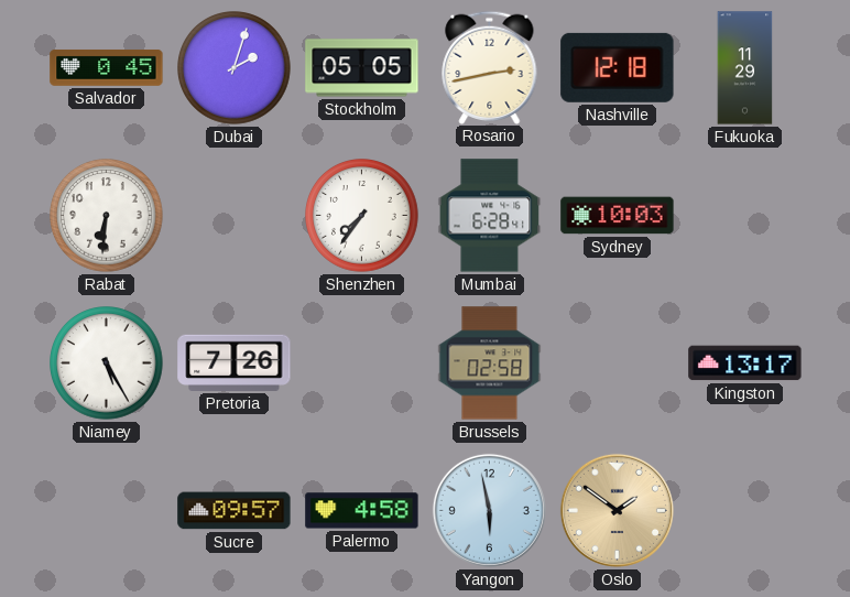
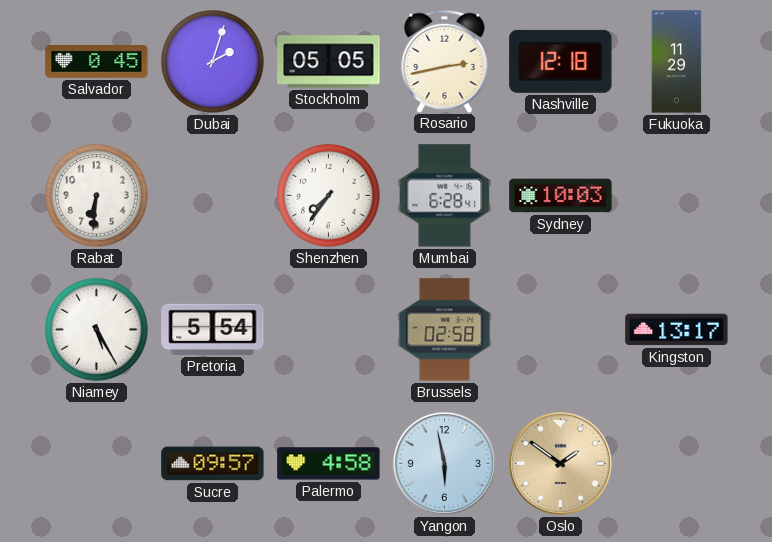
Pretoria: 7:26 -> 5:54
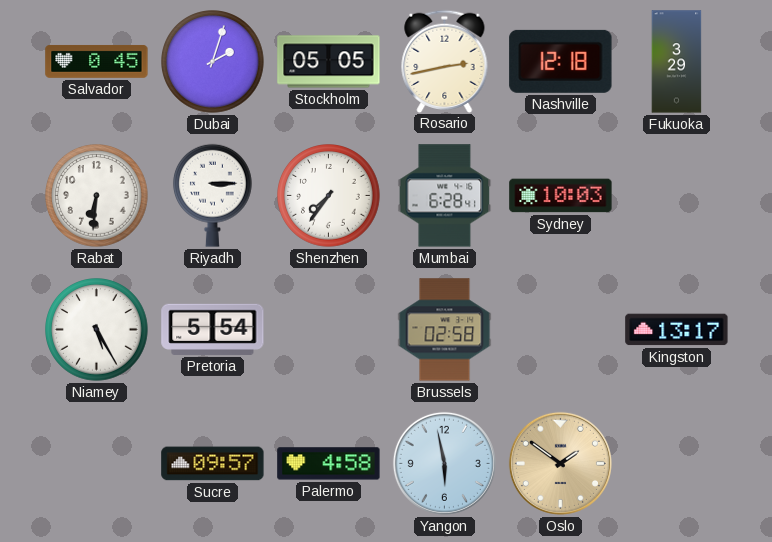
Fukuoka: 11:29 -> 3:29
Riyadh: none -> 3:15
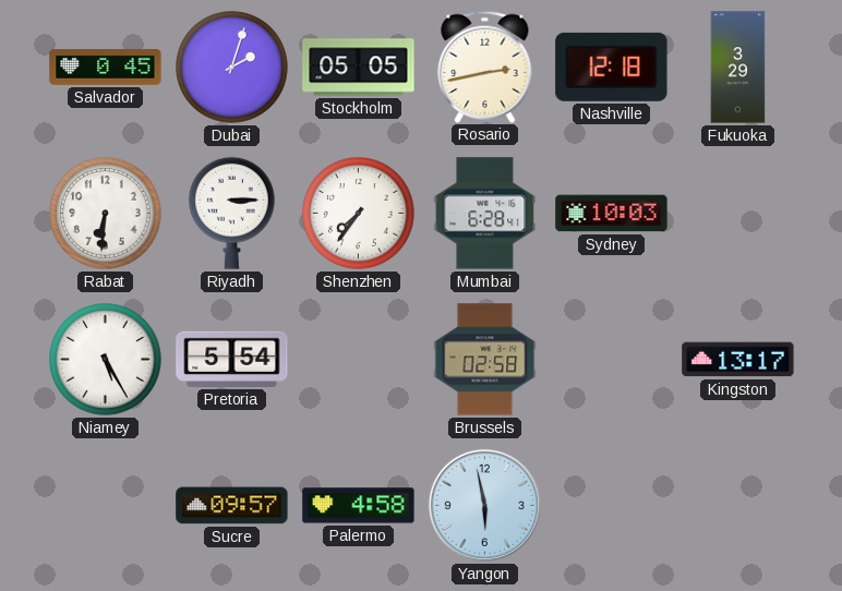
Oslo: 1:51 -> none
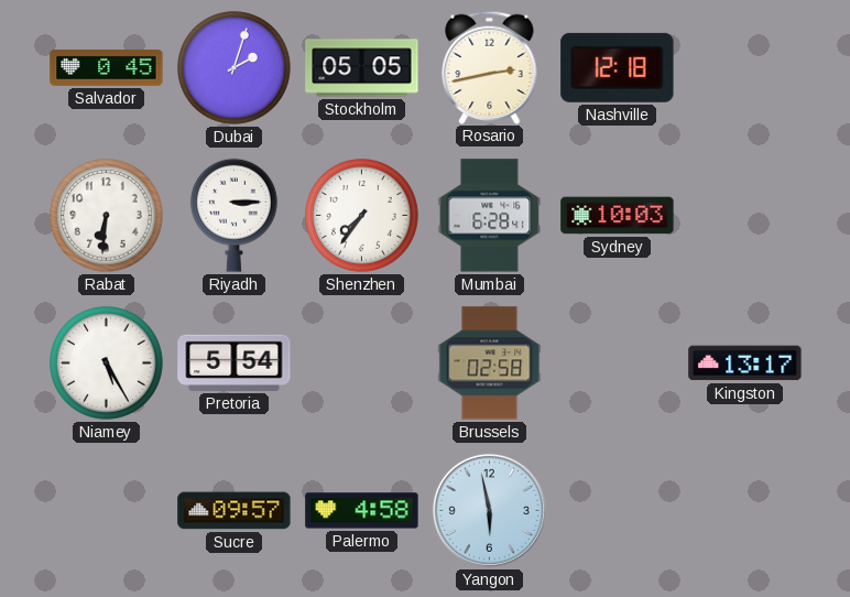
Fukuoka: 3:29 -> none
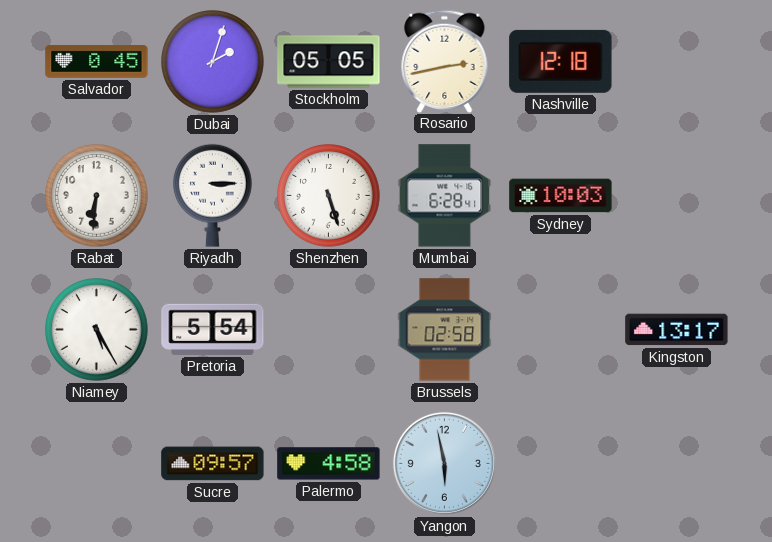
Shenzhen: 7:36 -> 5:27
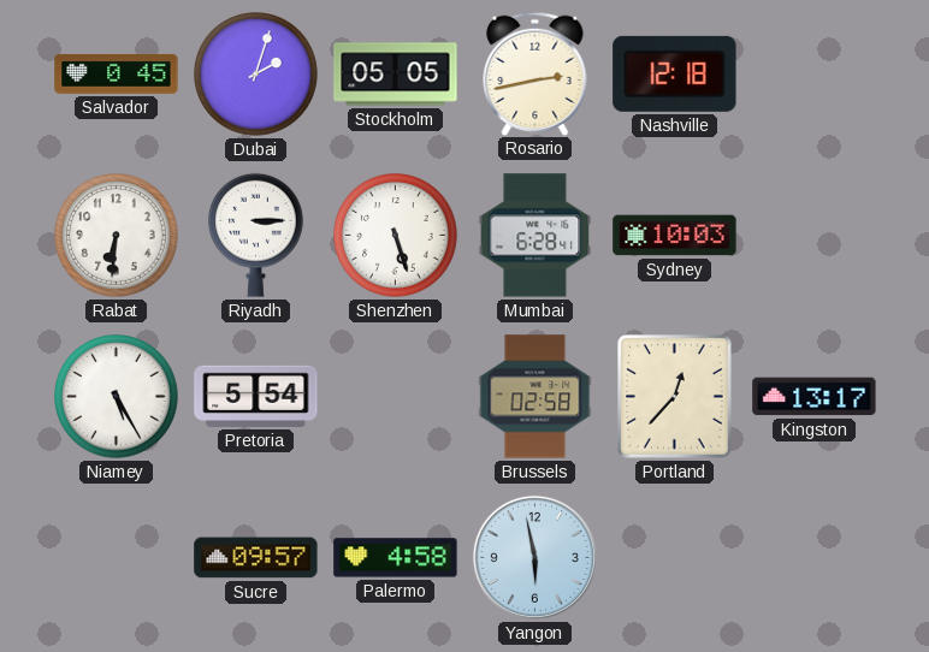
Portland: none -> 12:37
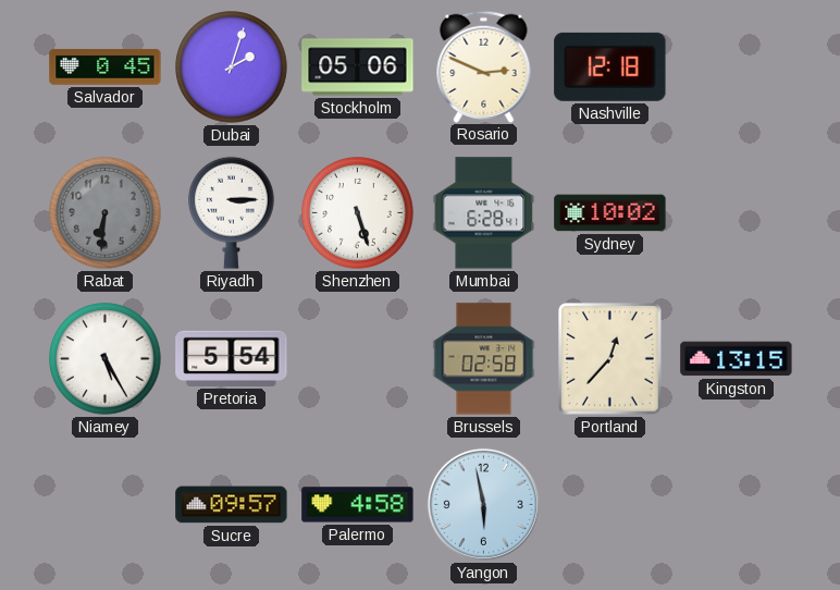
Stockholm: 05:05 -> 05:06
Rosario: 2:43 -> 2:49
Rabat dial: white -> grey
Sydney: 10:03 -> 10:02
Kingston: 13:17 -> 13:15
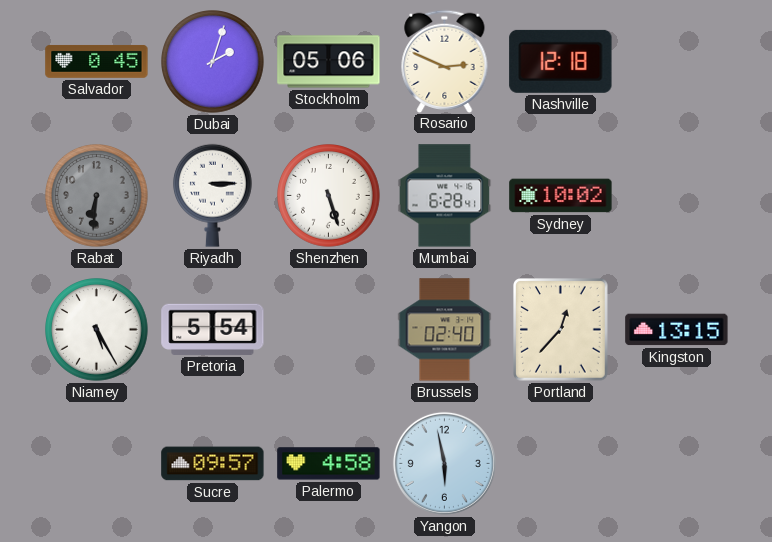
Brussels: 02:58 -> 02:40
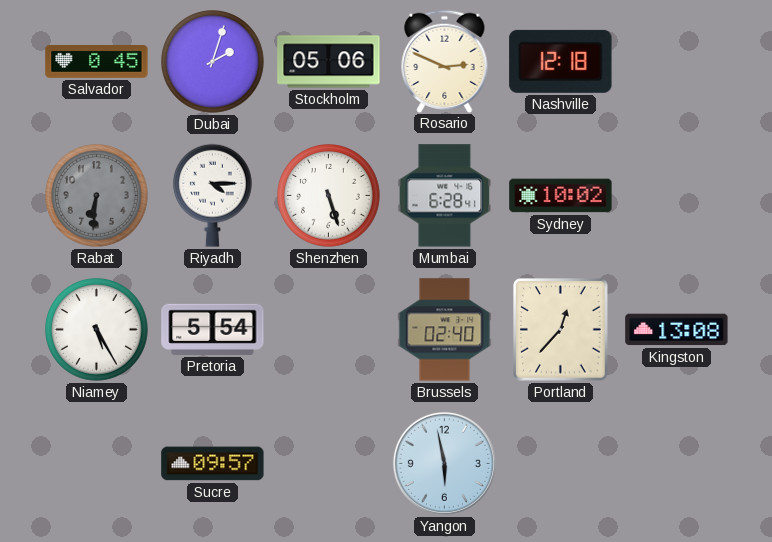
Riyadh: 3:15 -> 4:15
Kingston: 13:15 -> 13:08
Palermo: 4:58 -> none
